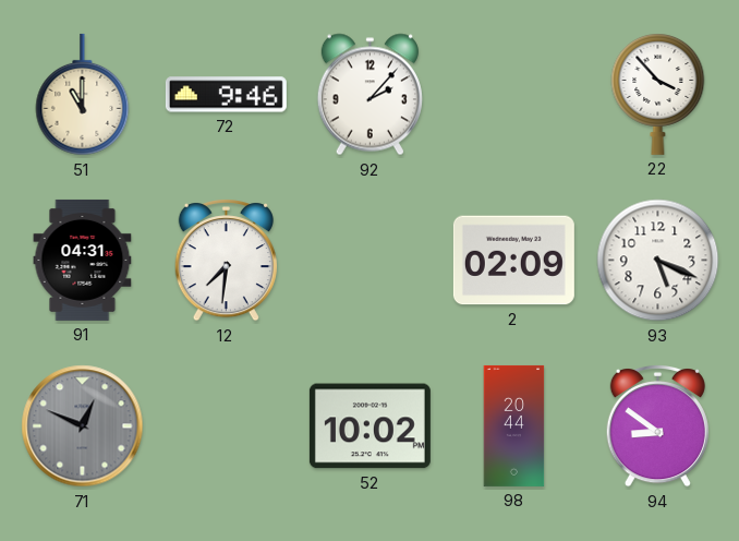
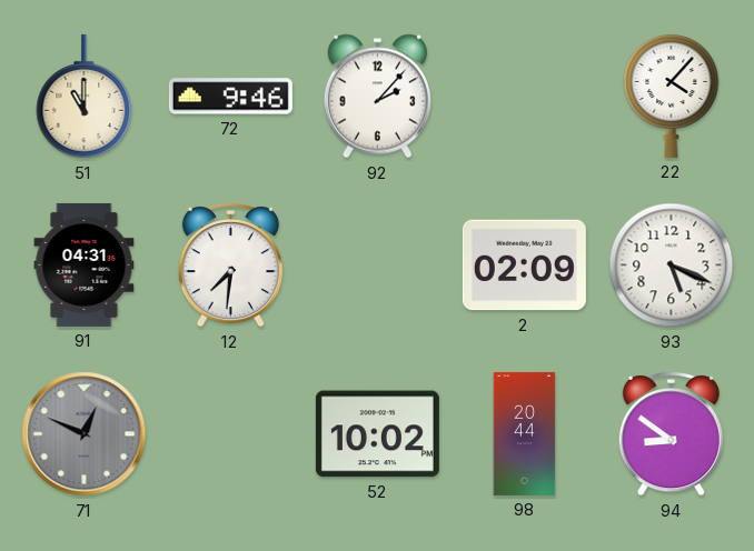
22: 3:53 -> 4:07
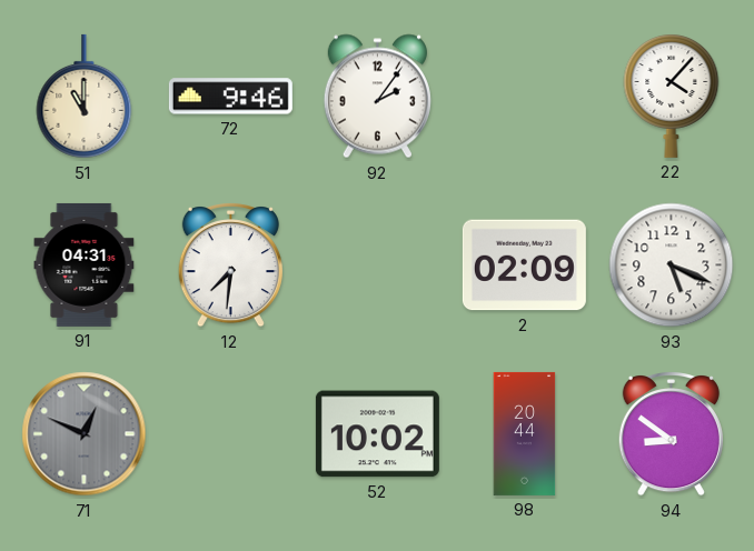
92: 2:07 -> 2:06
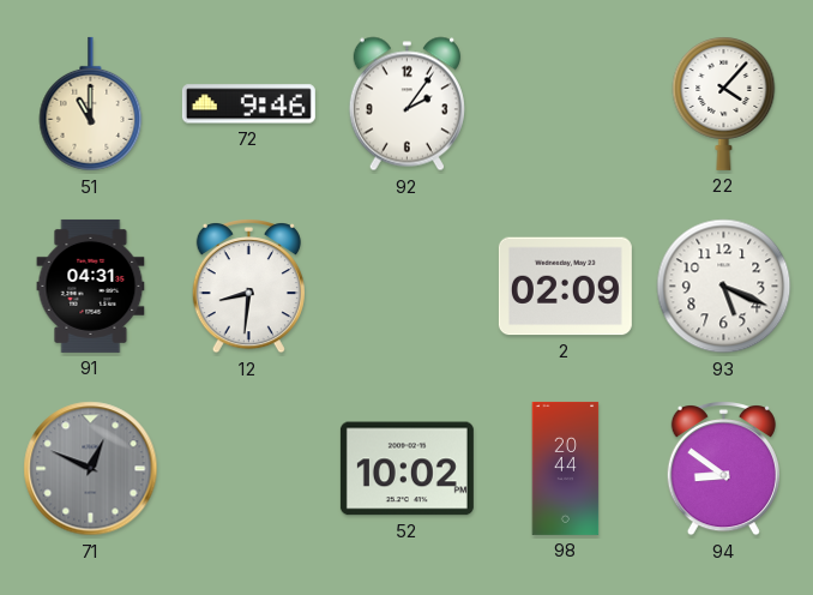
12: 7:31 -> 8:31
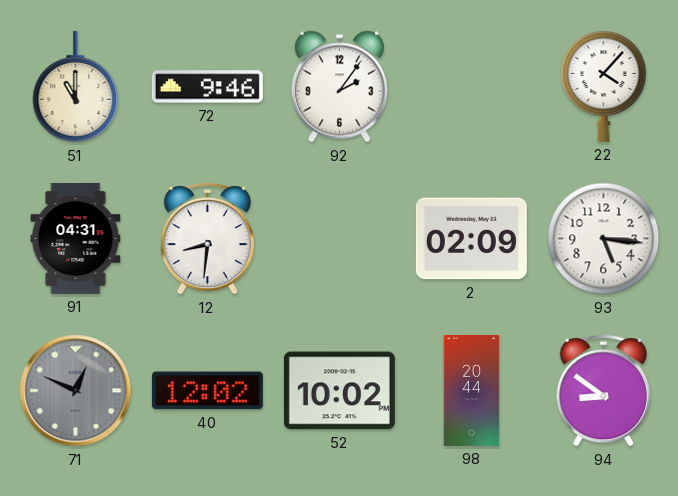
93: 5:19 -> 5:16
40: none -> 12:02
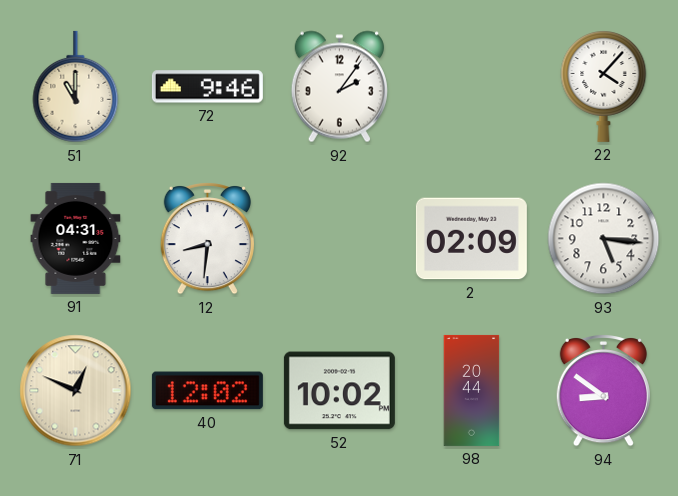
71 dial: grey -> cream
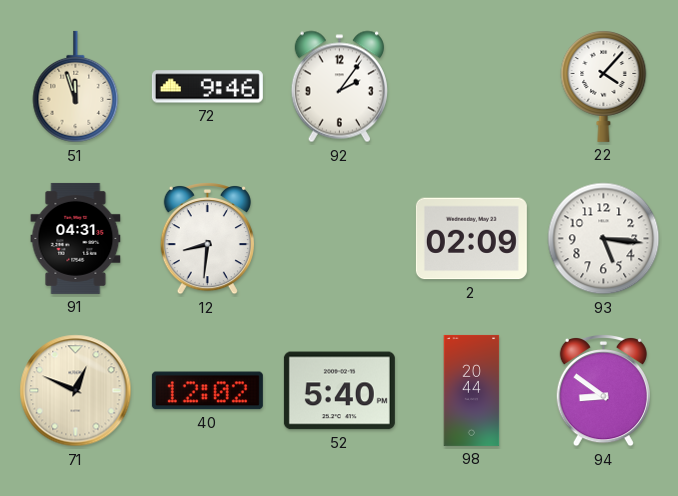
51: 11:00 -> 11:57
52: 10:02 -> 5:40
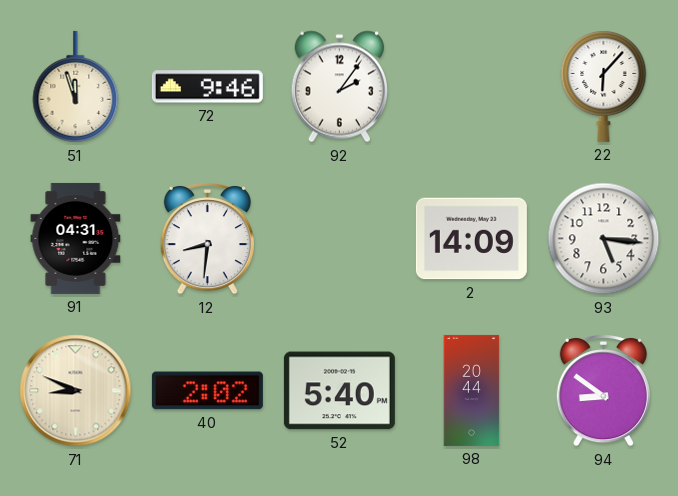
22: 4:07 -> 6:07
2: 02:09 -> 14:09
71: 12:49 -> 8:49
40: 12:02 -> 2:02
